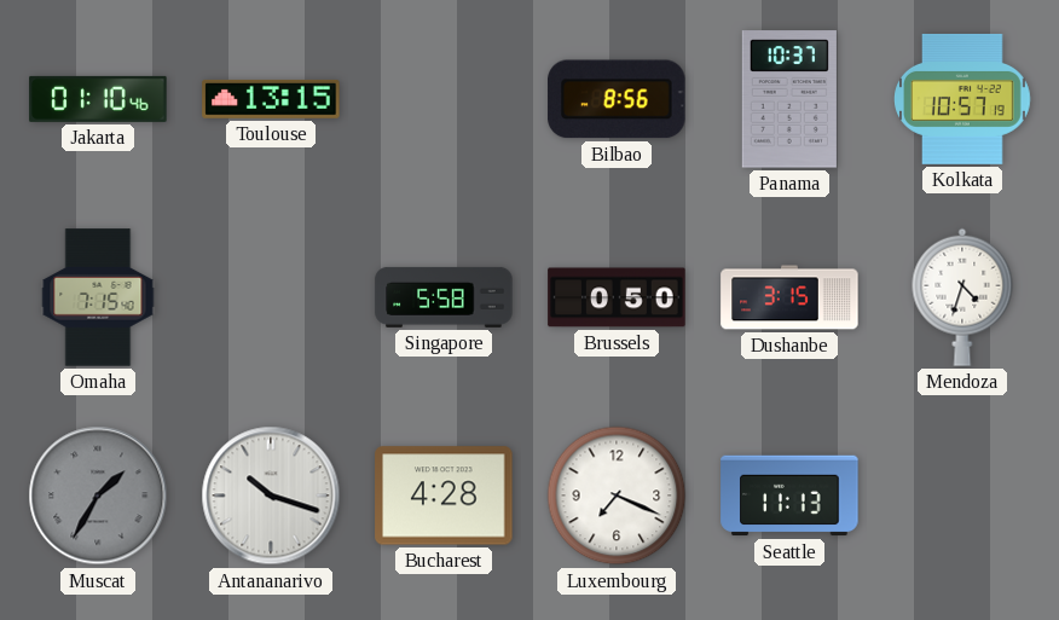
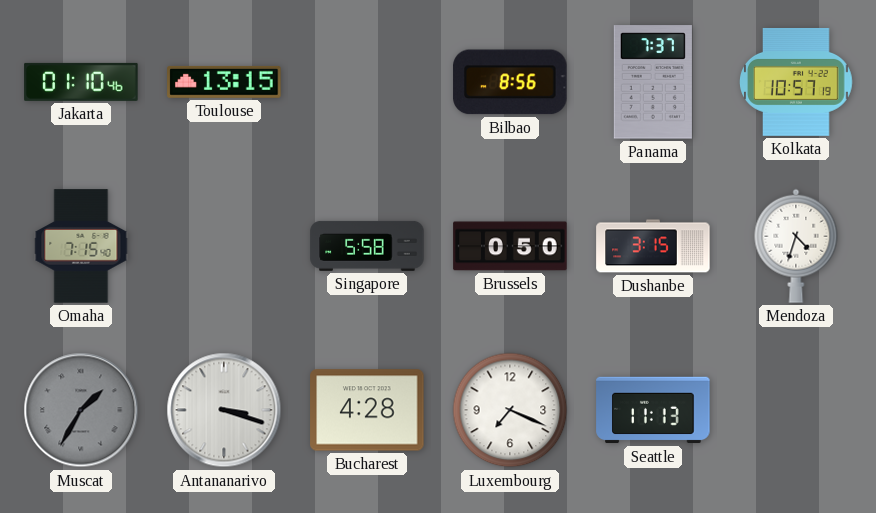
Panama: 10:37 -> 7:37
Antananarivo: 10:18 -> 3:18
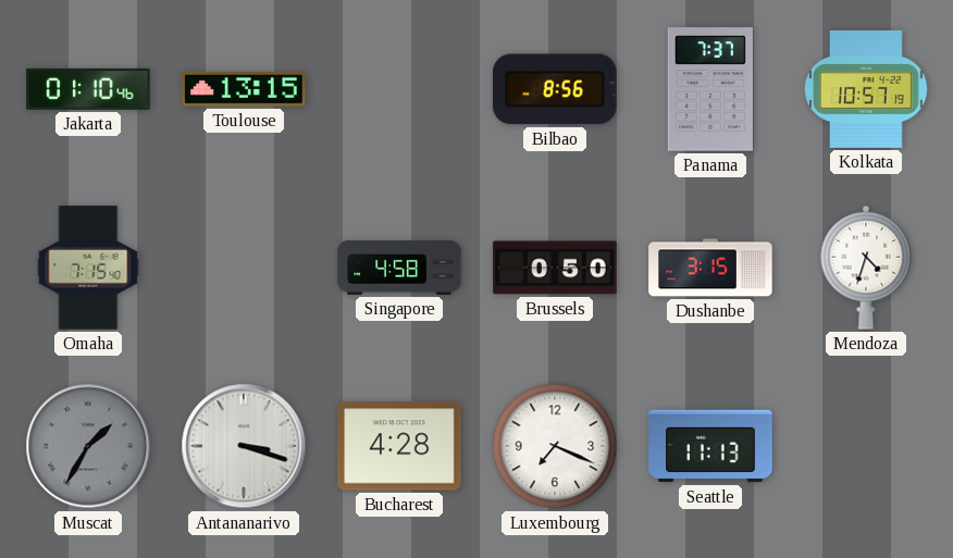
Singapore: 5:58 -> 4:58
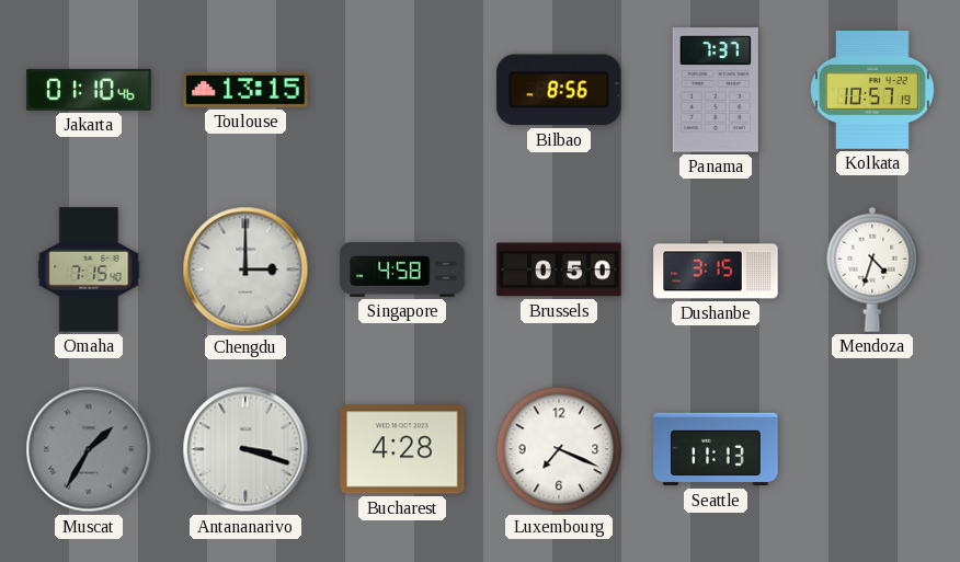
Chengdu: none -> 3:00
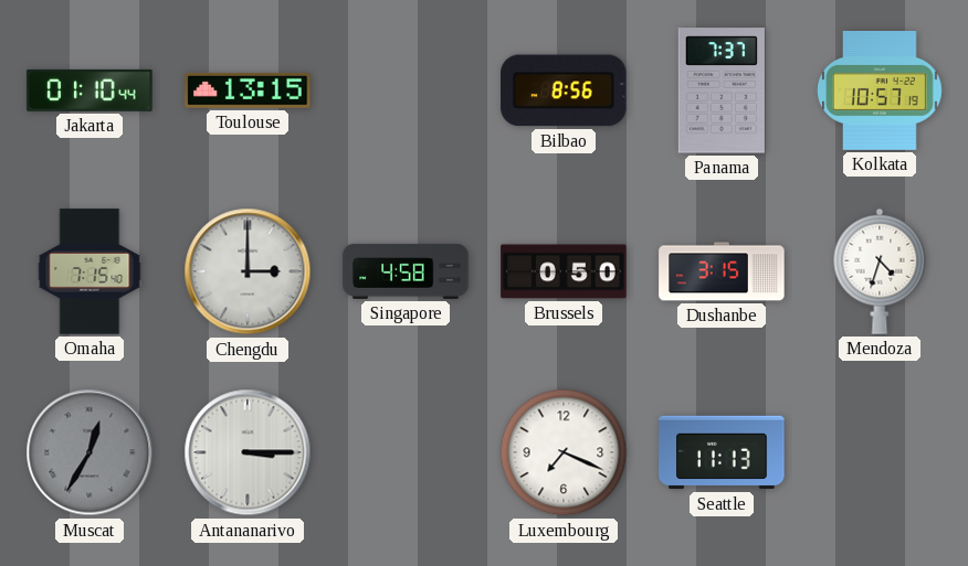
Jakarta: 01:10:46 -> 01:10:44
Muscat: 1:35 -> 12:35
Antananarivo: 3:18 -> 3:15
Bucharest: 4:28 -> none
